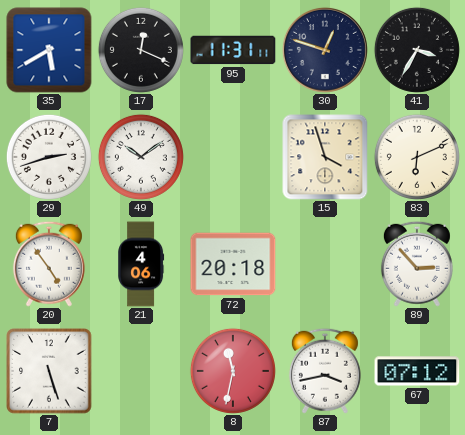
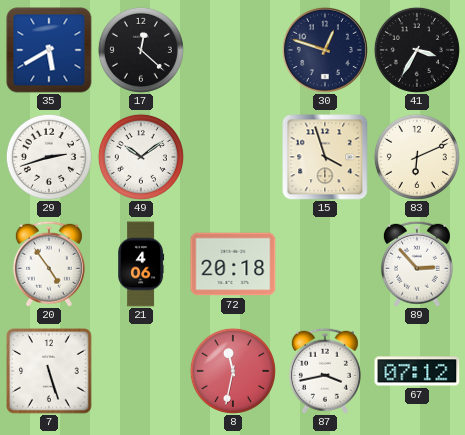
17: 12:19 -> 12:22
95: 11:31 -> none
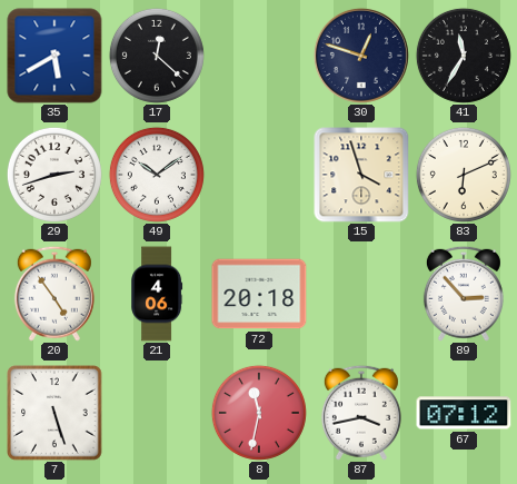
41: 3:35 -> 11:35
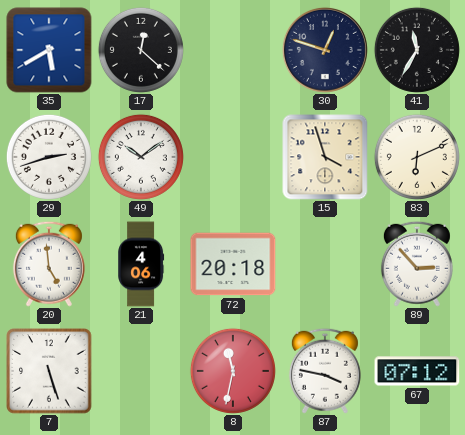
20: 4:54 -> 4:59
87: 3:43 -> 3:47
